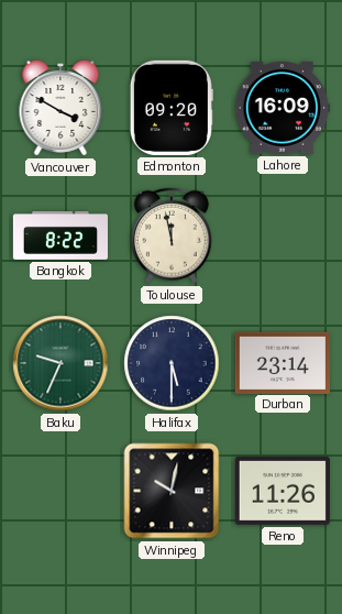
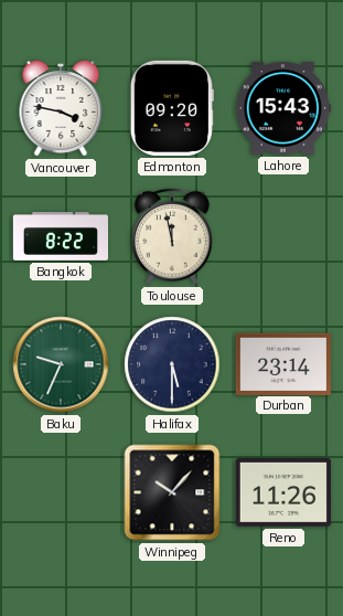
Vancouver: 3:50 -> 3:47
Lahore: 16:09 -> 15:43
Winnipeg: 10:02 -> 10:07
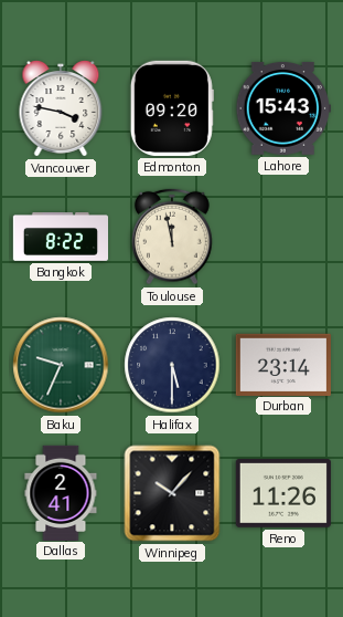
Dallas: none -> 2:41
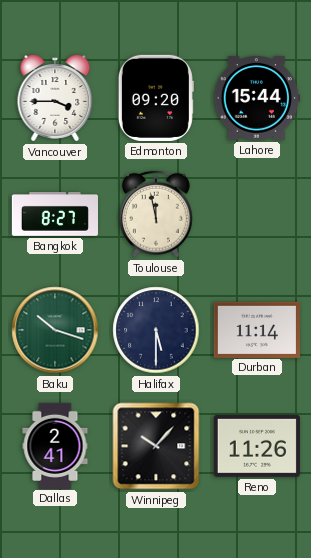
Vancouver: 3:47 -> 3:45
Lahore: 15:43 -> 15:44
Bangkok: 8:22 -> 8:27
Baku: 9:34 -> 10:18
Durban: 23:14 -> 11:14
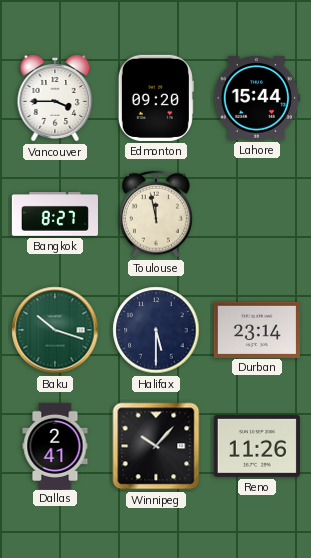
Durban: 11:14 -> 23:14
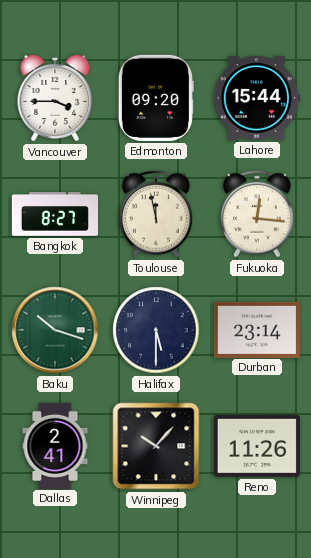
Fukuoka: none -> 12:16
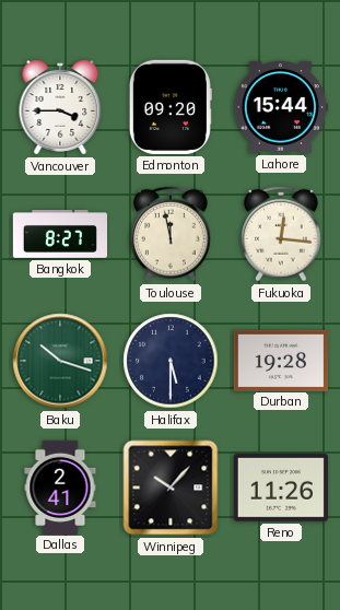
Durban: 23:14 -> 19:28
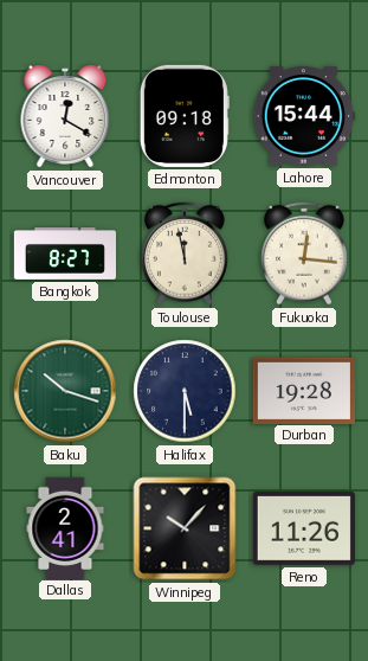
Vancouver: 3:45 -> 12:20
Edmonton: 09:20 -> 09:18
